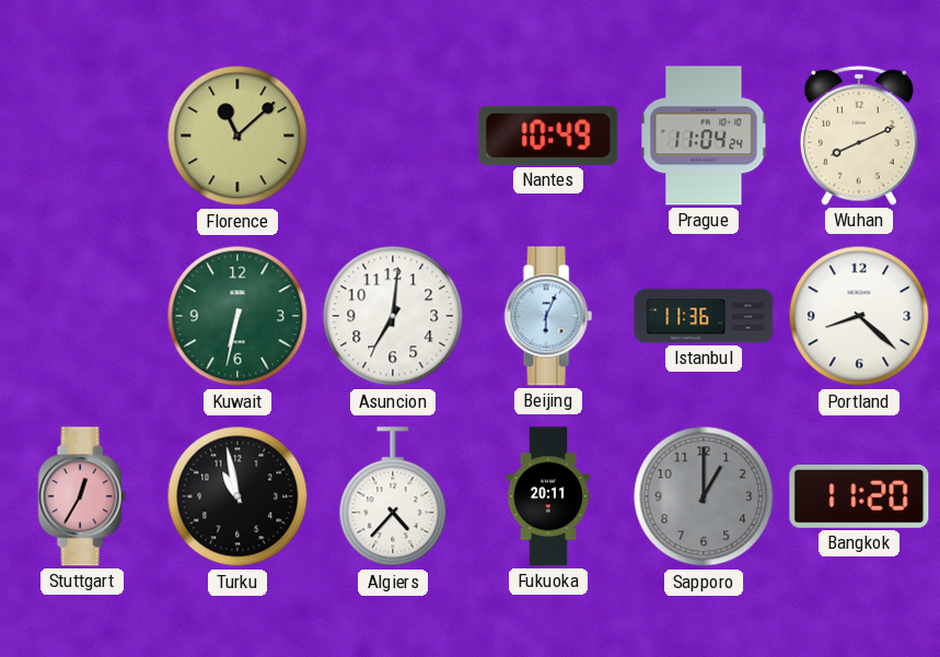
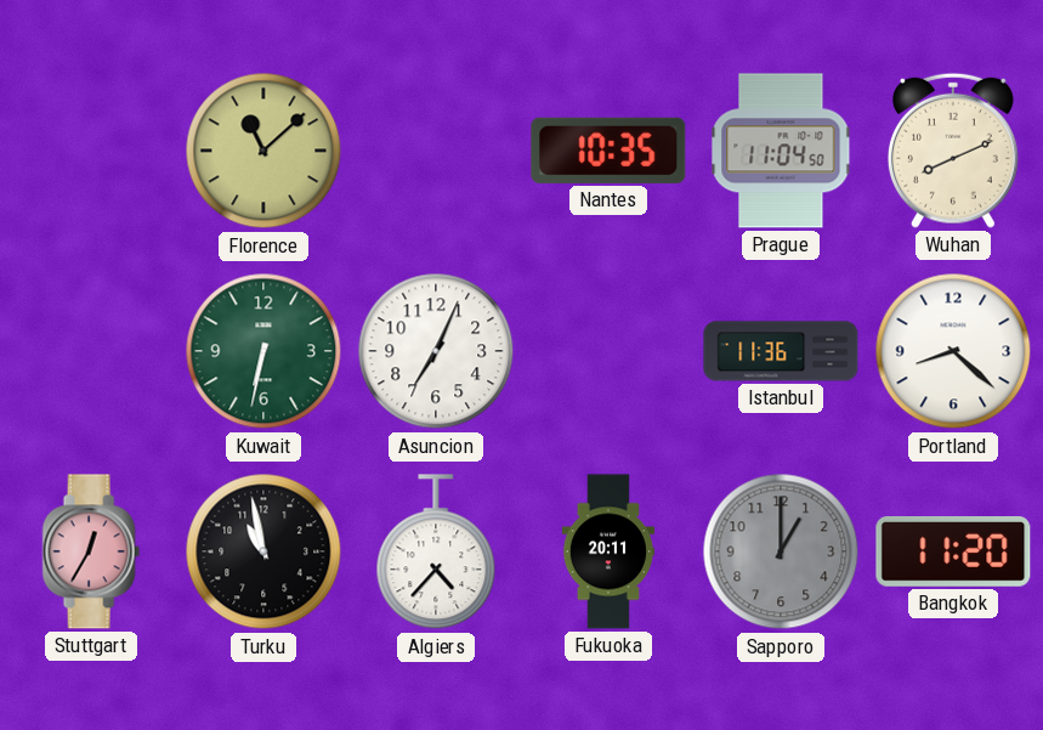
Nantes: 10:49 -> 10:35
Prague: 11:04:24 -> 11:04:50
Asuncion: 7:01 -> 7:04
Beijing: 6:04 -> none
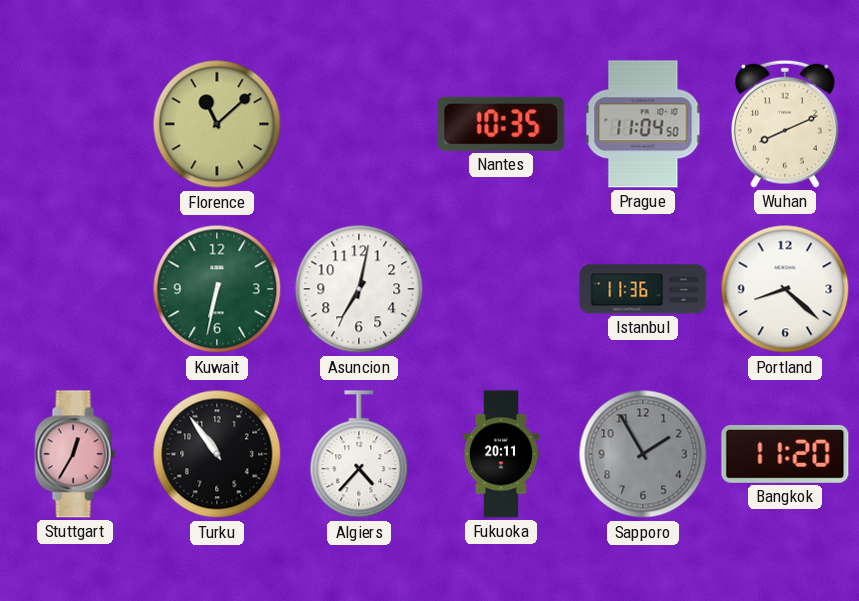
Asuncion: 7:04 -> 7:02
Turku: 10:58 -> 10:54
Sapporo: 1:00 -> 1:55
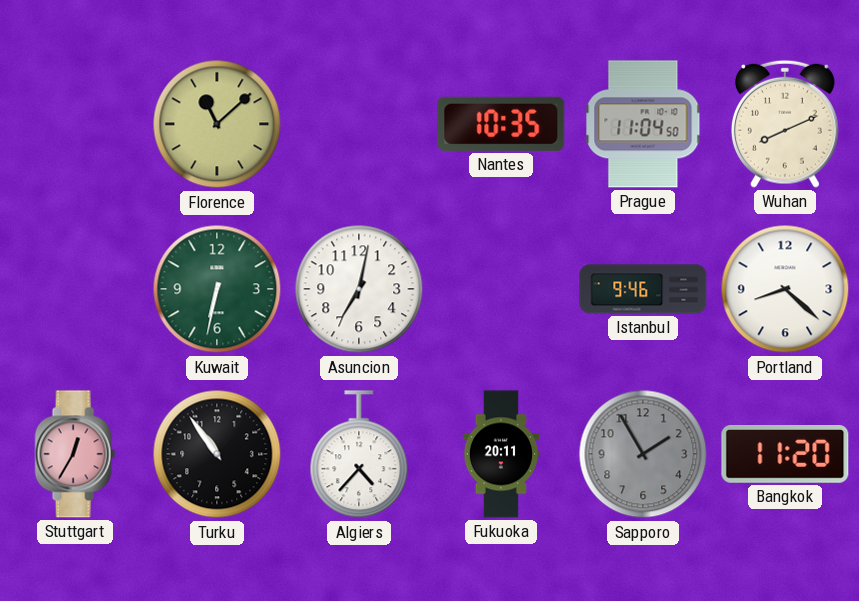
Istanbul: 11:36 -> 9:46
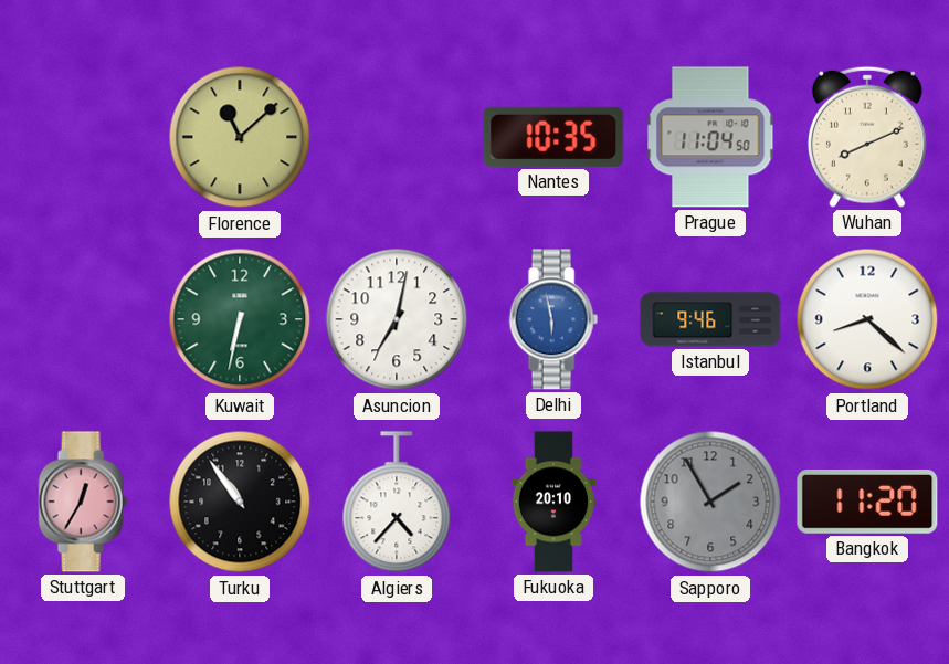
Delhi: none -> 5:58
Fukuoka: 20:11 -> 20:10
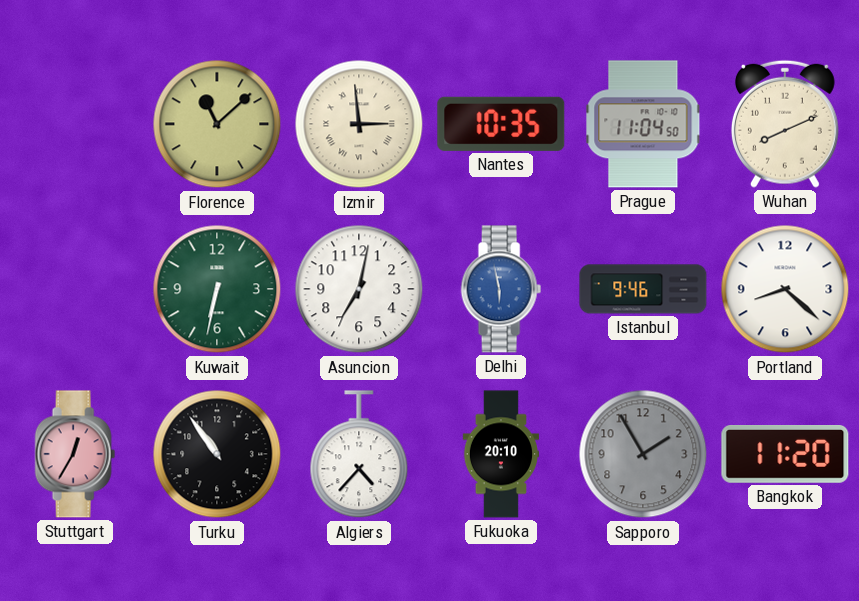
Izmir: none -> 2:59
